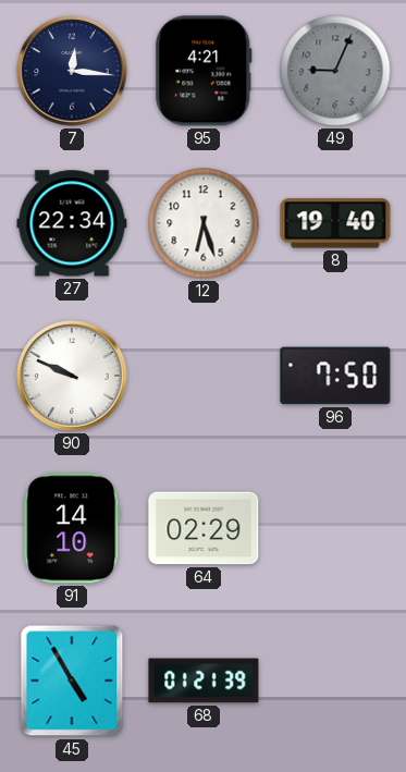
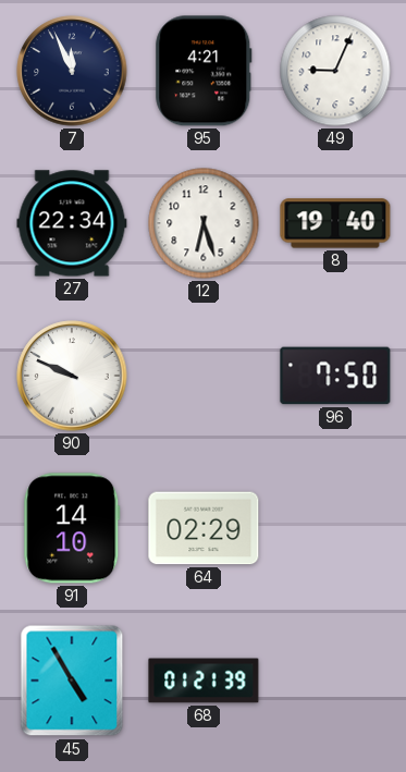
7: 12:16 -> 11:56
49 dial: grey -> white
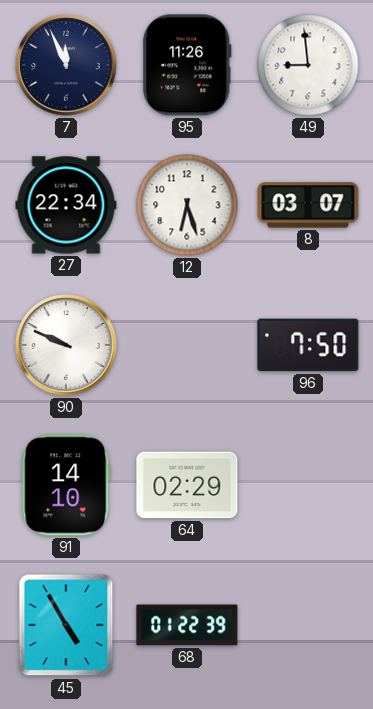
95: 4:21 -> 11:26
49: 9:04 -> 8:59
8: 19:40 -> 03:07
68: 01:21 -> 01:22
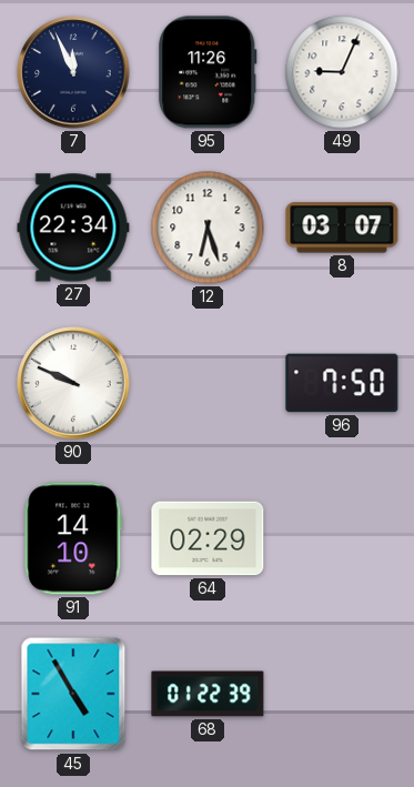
49: 8:59 -> 9:04
